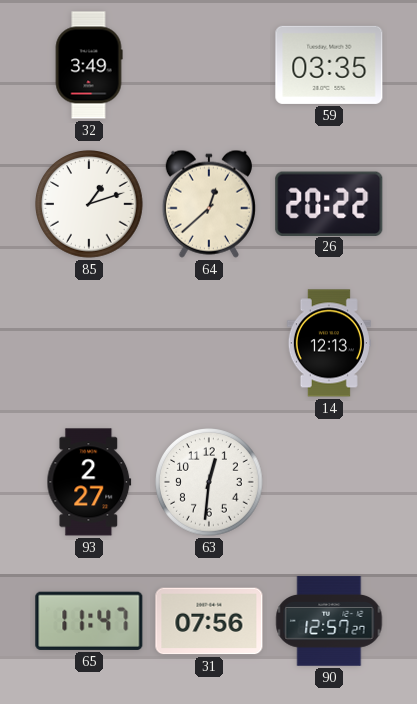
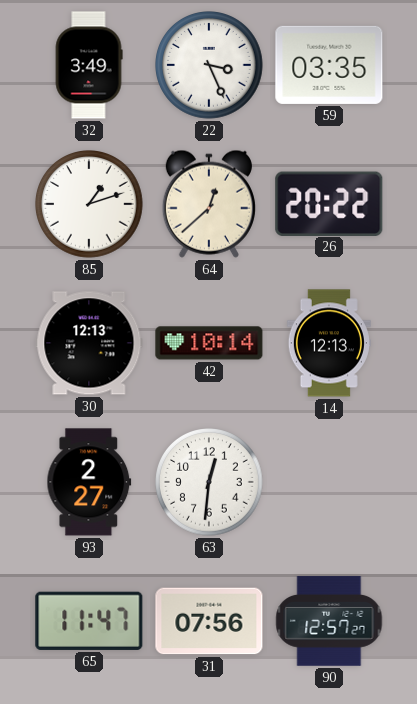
22: none -> 3:26
30: none -> 12:13
42: none -> 10:14
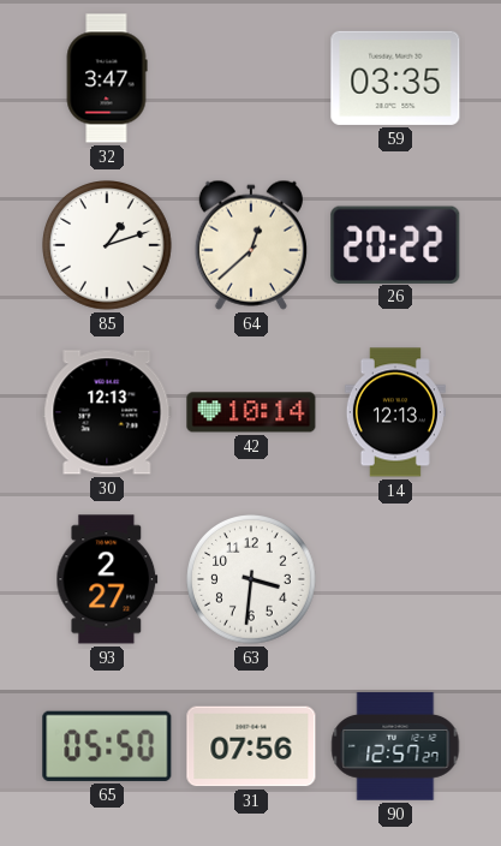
32: 3:49 -> 3:47
22: 3:26 -> none
63: 12:31 -> 3:31
65: 11:47 -> 05:50
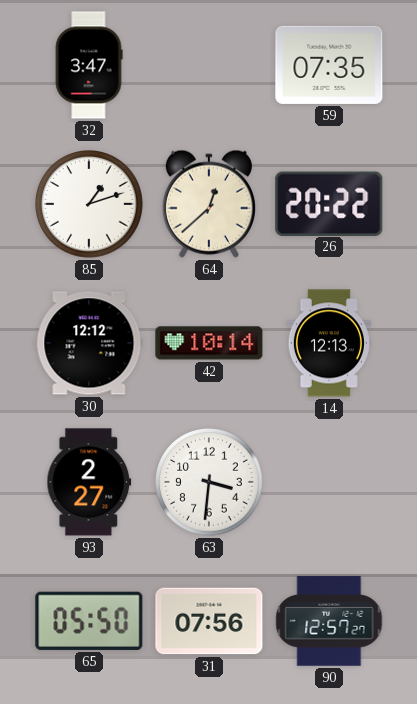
59: 03:35 -> 07:35
30: 12:13 -> 12:12
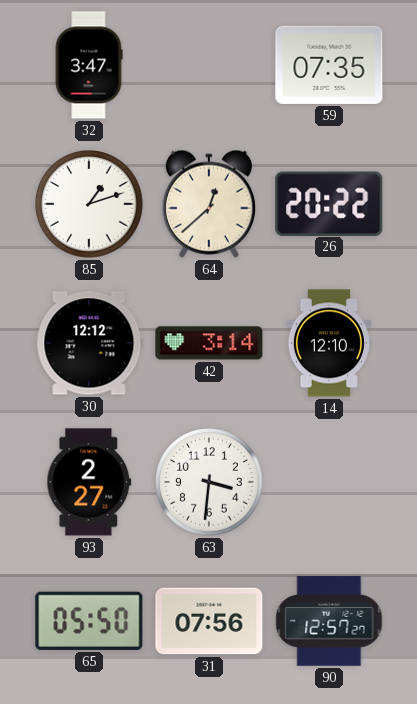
42: 10:14 -> 3:14
14: 12:13 -> 12:10
